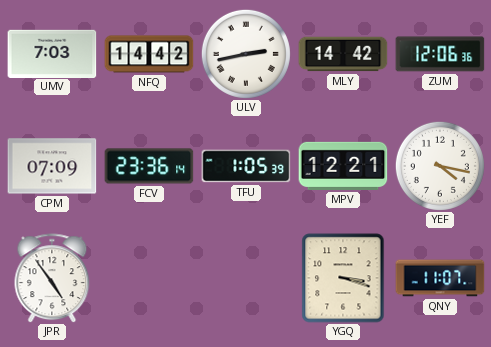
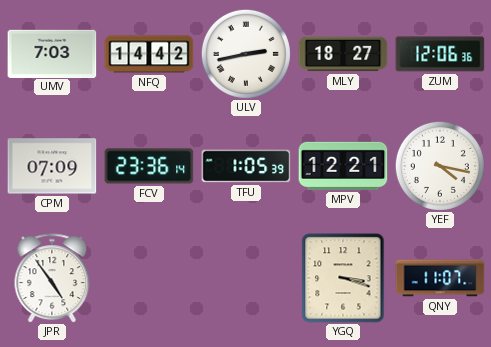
MLY: 14:42 -> 18:27
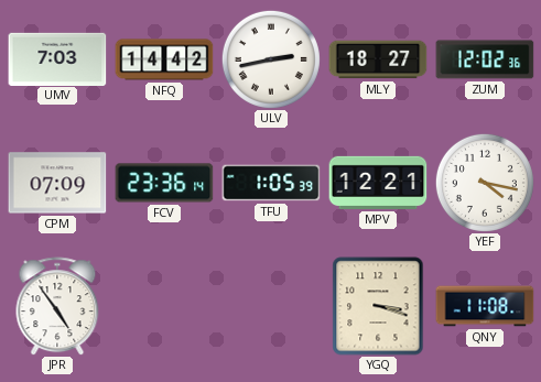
ZUM: 12:06 -> 12:02
QNY: 11:07 -> 11:08
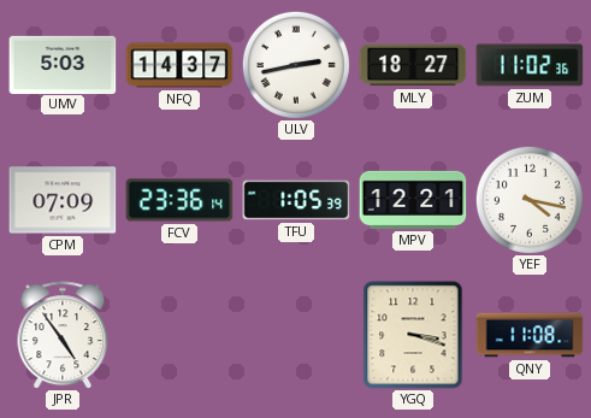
UMV: 7:03 -> 5:03
NFQ: 14:42 -> 14:37
ZUM: 12:02 -> 11:02
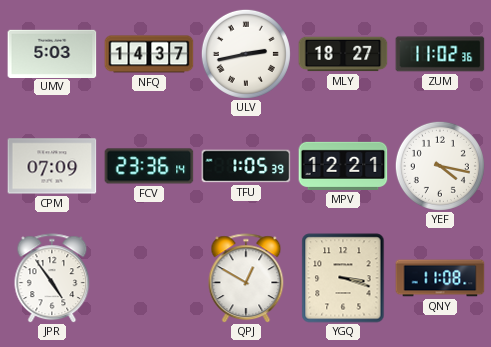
QPJ: none -> 12:50
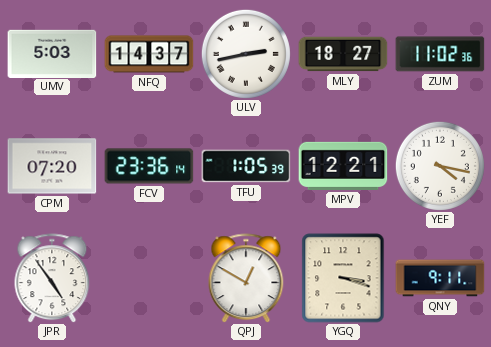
CPM: 07:09 -> 07:20
QNY: 11:08 -> 9:11
